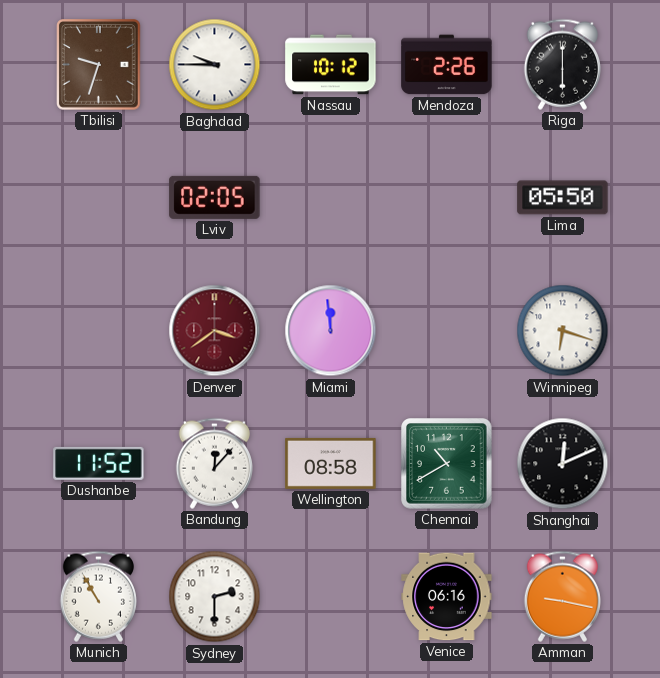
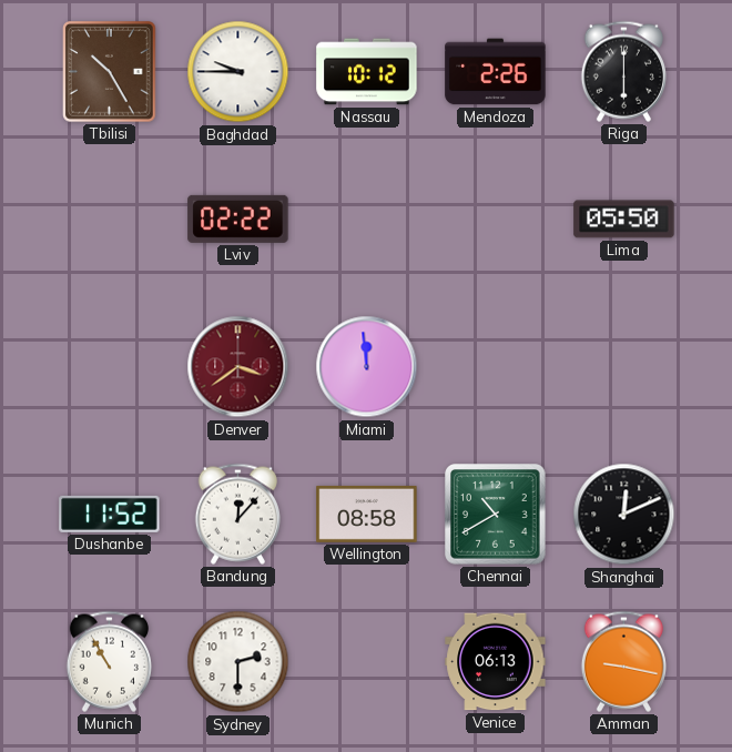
Tbilisi: 9:33 -> 10:25
Lviv: 02:05 -> 02:22
Winnipeg: 6:18 -> none
Venice: 06:16 -> 06:13
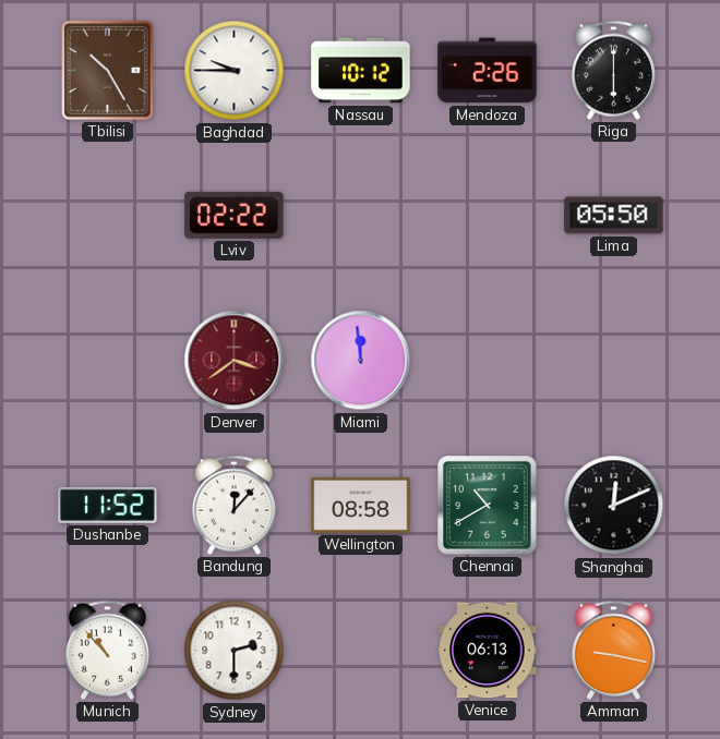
Munich: 10:55 -> 10:53
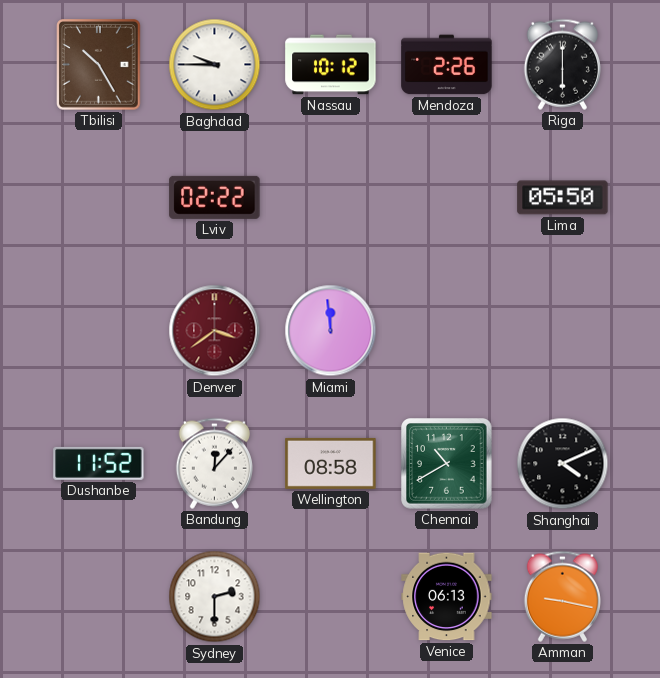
Shanghai: 12:11 -> 4:11
Munich: 10:53 -> none
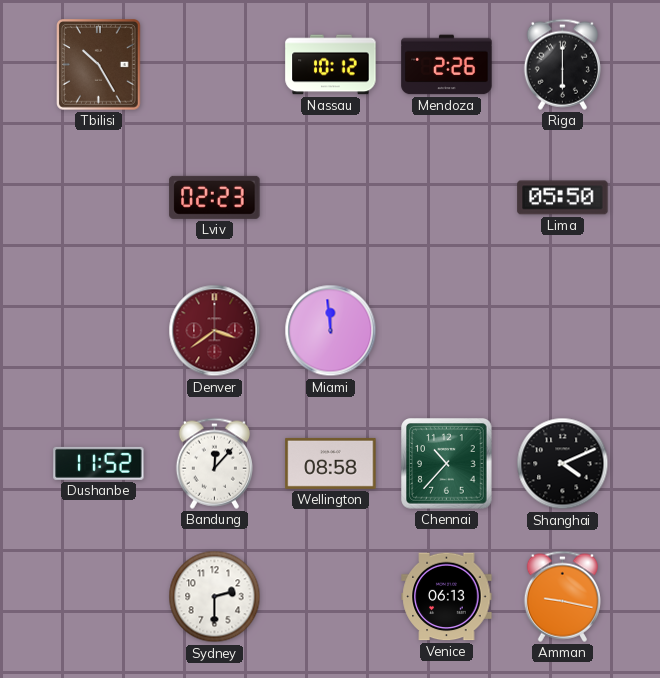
Baghdad: 9:45 -> none
Lviv: 02:22 -> 02:23
Chennai: 10:40 -> 10:37
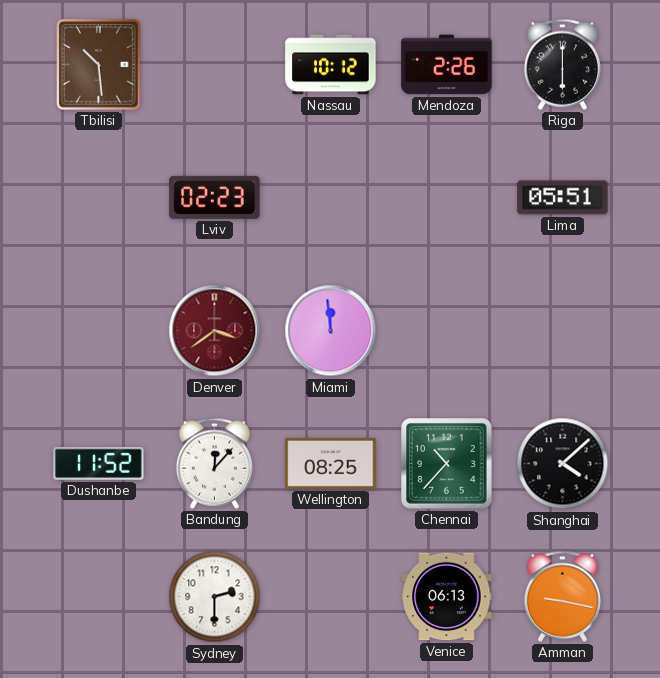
Tbilisi: 10:25 -> 10:29
Lima: 05:50 -> 05:51
Wellington: 08:58 -> 08:25
Shanghai: 4:11 -> 4:08
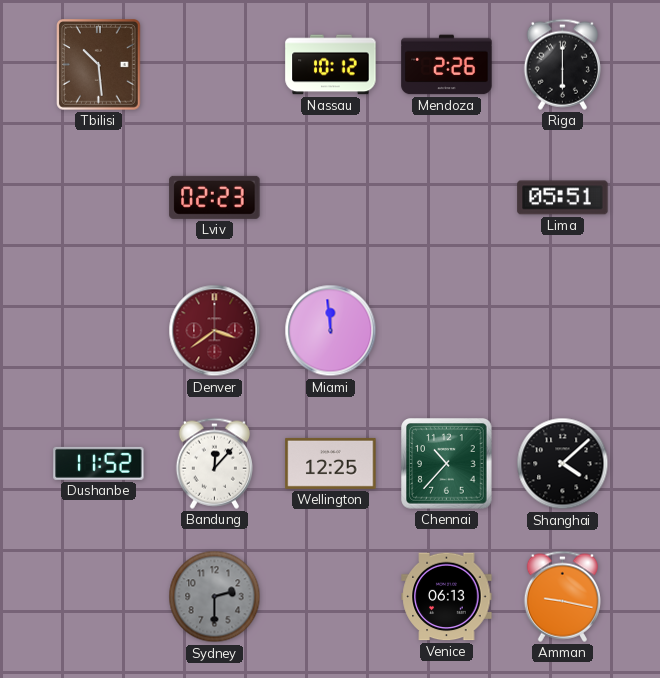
Wellington: 08:25 -> 12:25
Sydney dial: white -> grey
